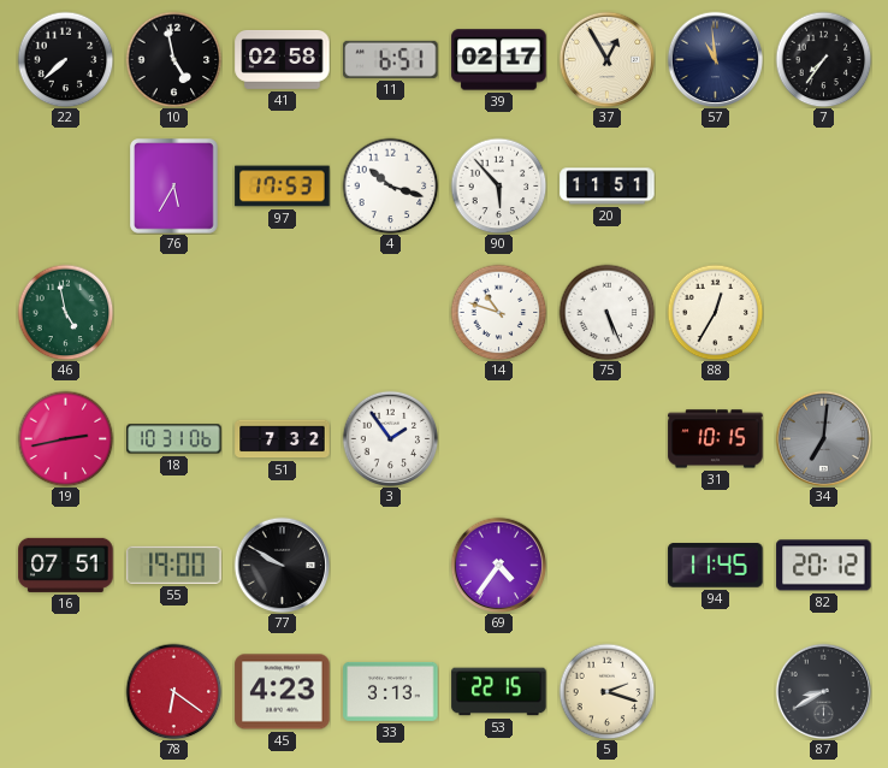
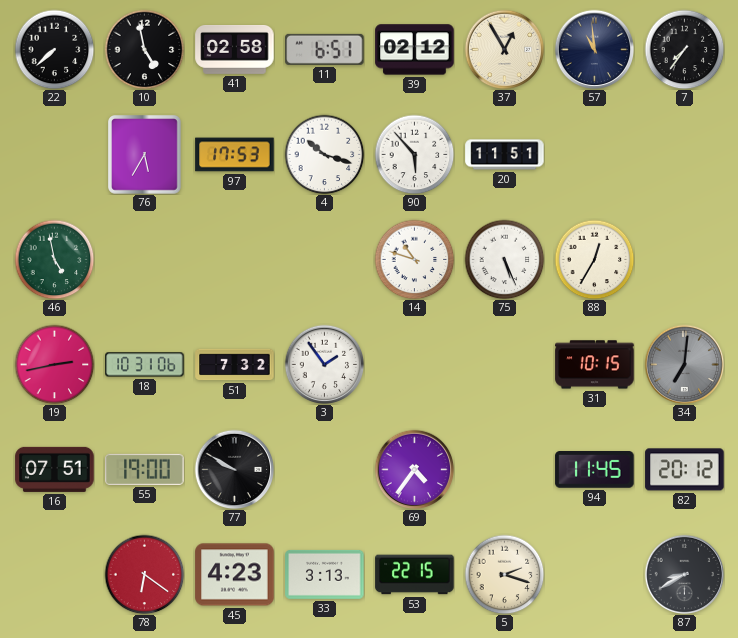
39: 02:17 -> 02:12
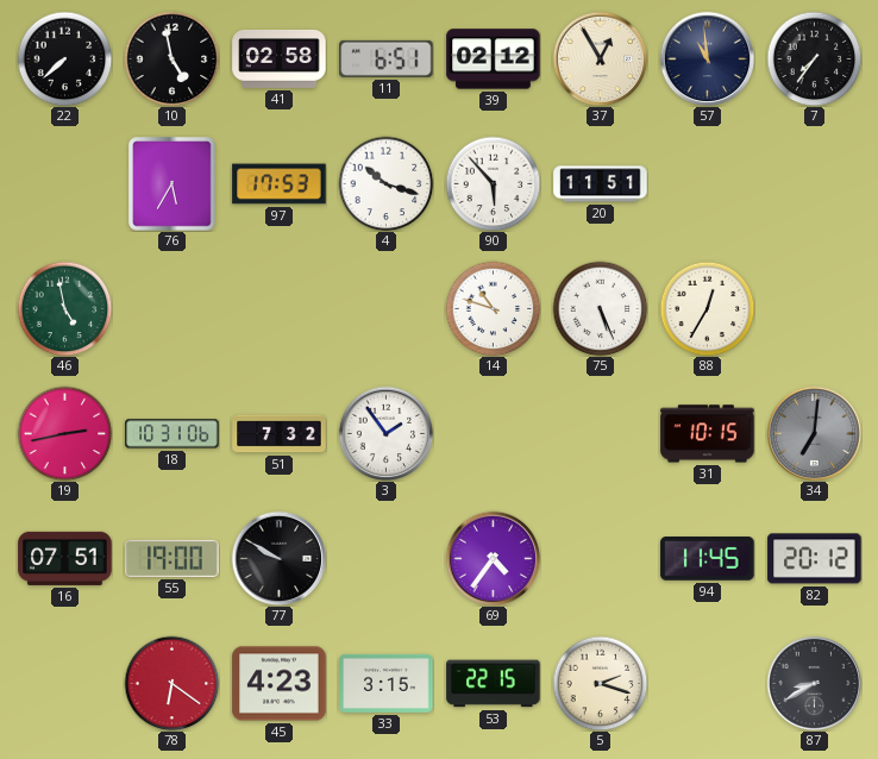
33: 3:13 -> 3:15
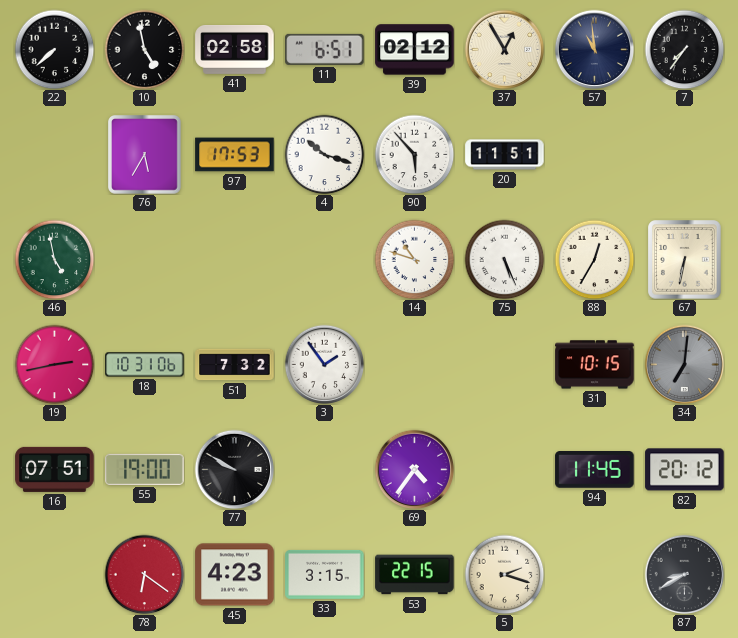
67: none -> 6:32
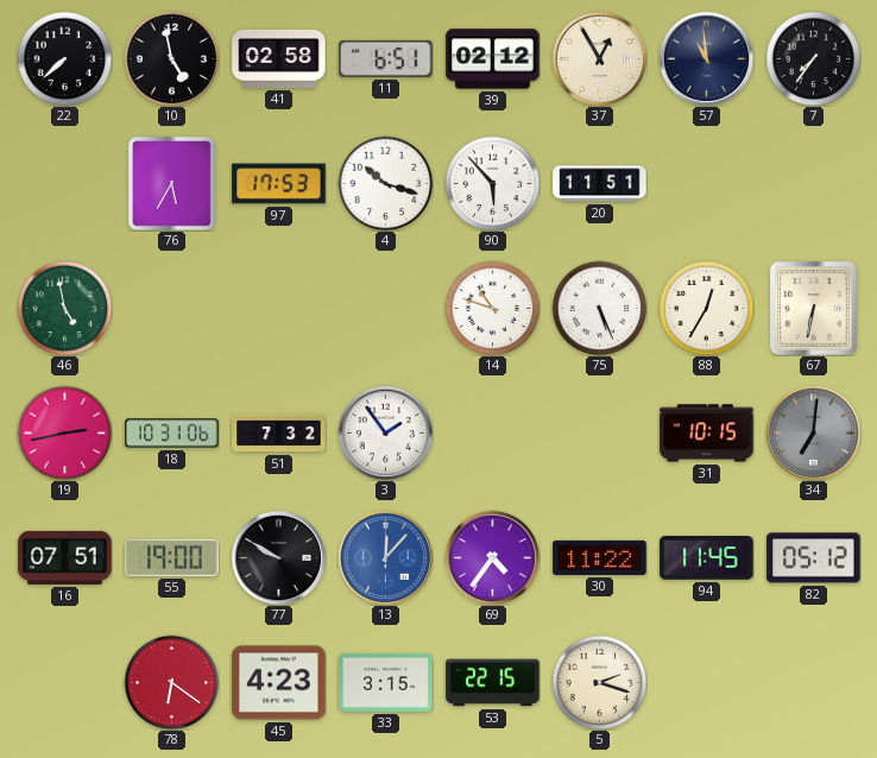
13: none -> 12:07
30: none -> 11:22
82: 20:12 -> 05:12
87: 8:40 -> none
